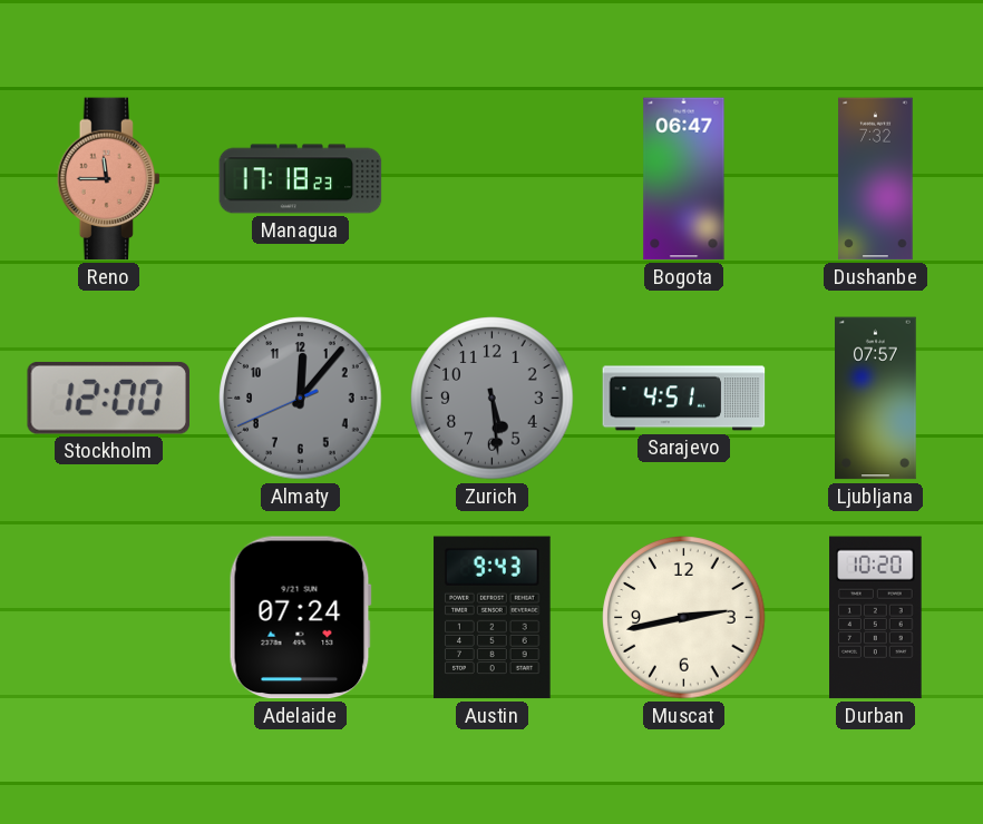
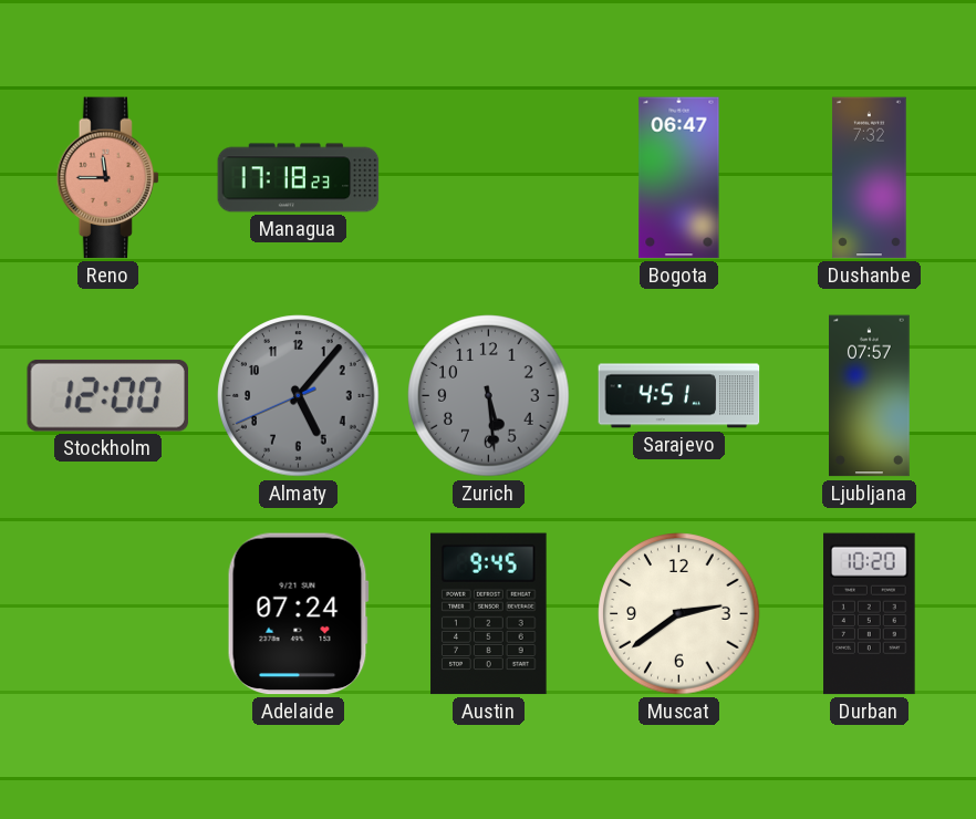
Almaty: 12:06 -> 5:06
Austin: 9:43 -> 9:45
Muscat: 2:43 -> 2:39
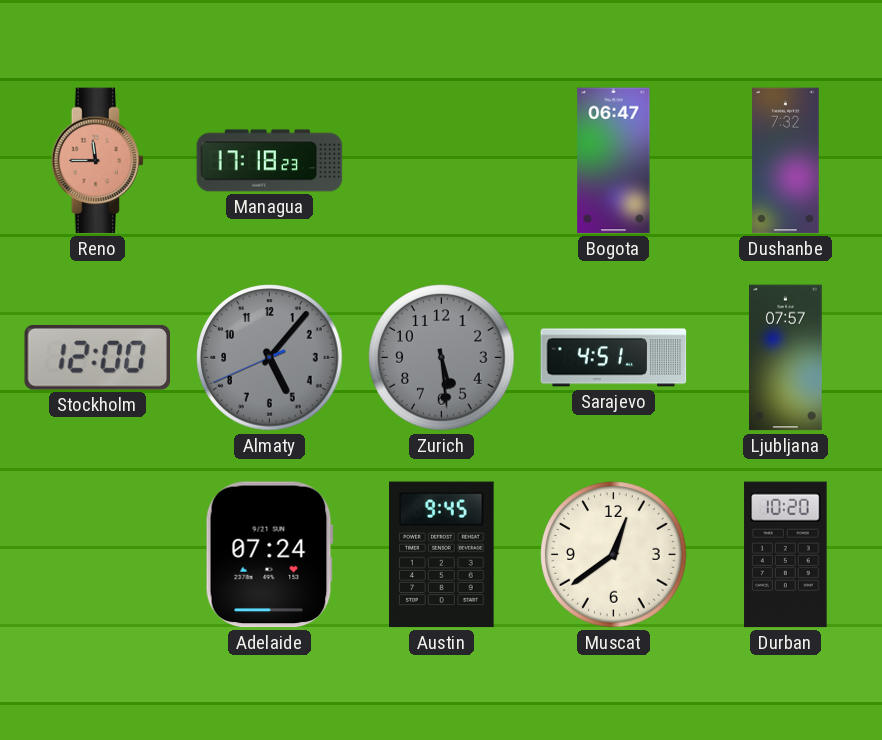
Muscat: 2:39 -> 12:39
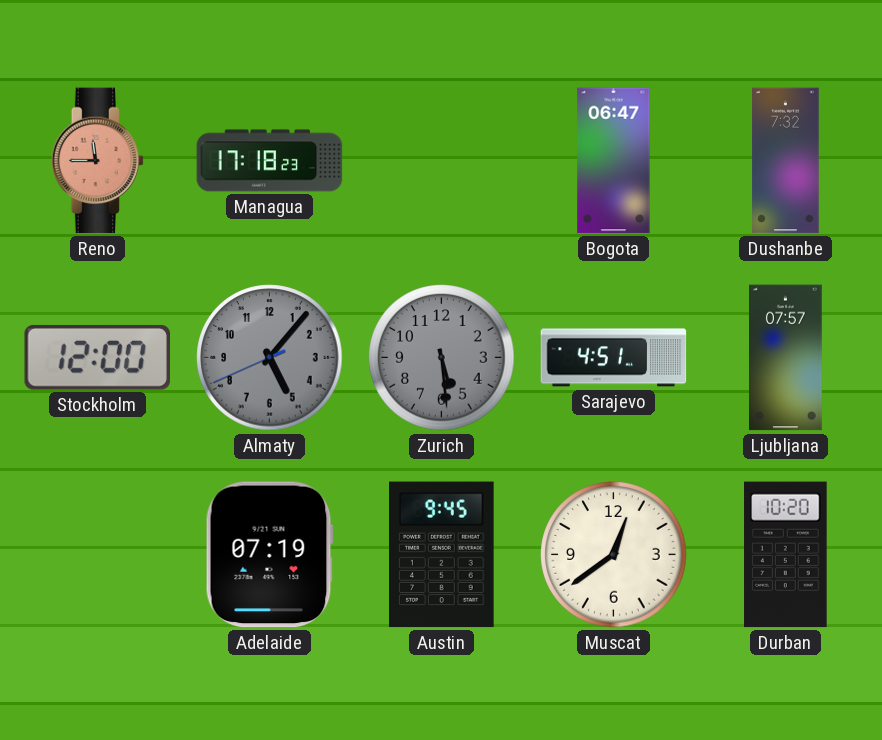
Adelaide: 07:24 -> 07:19
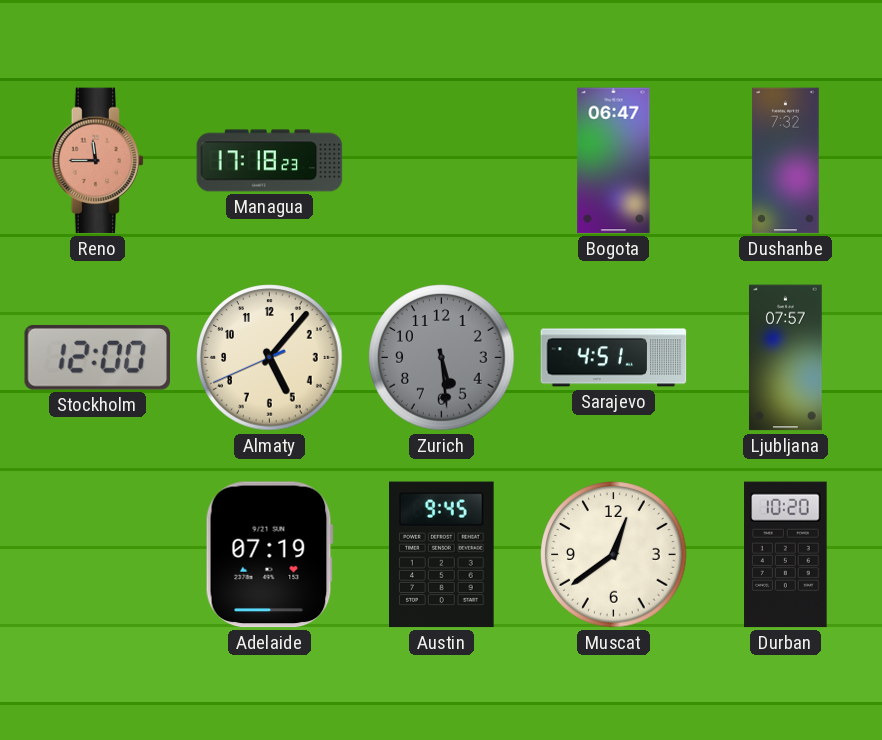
Almaty dial: grey -> cream
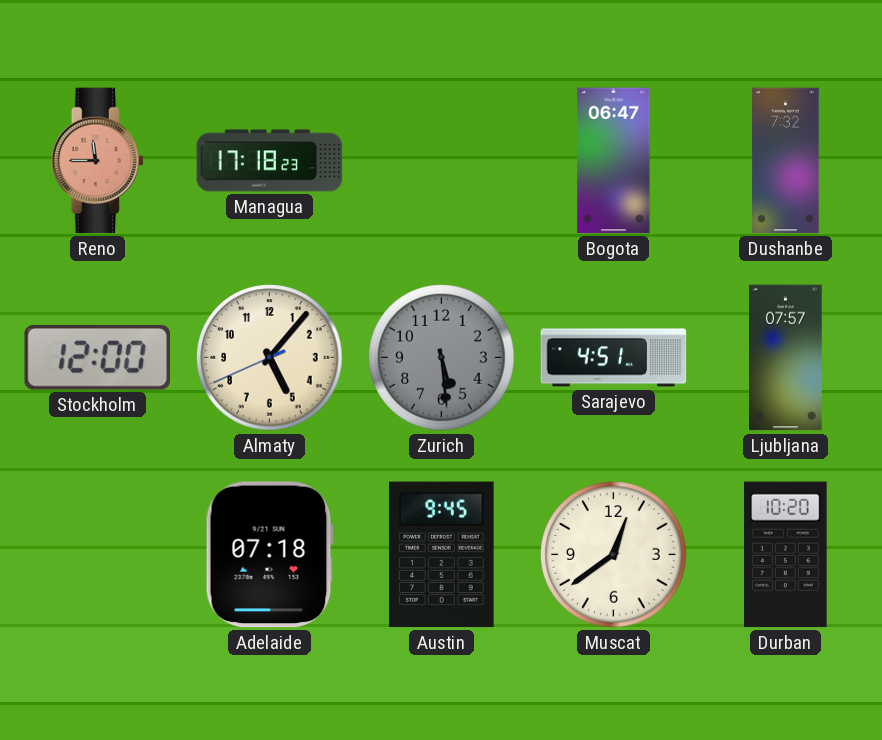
Adelaide: 07:19 -> 07:18
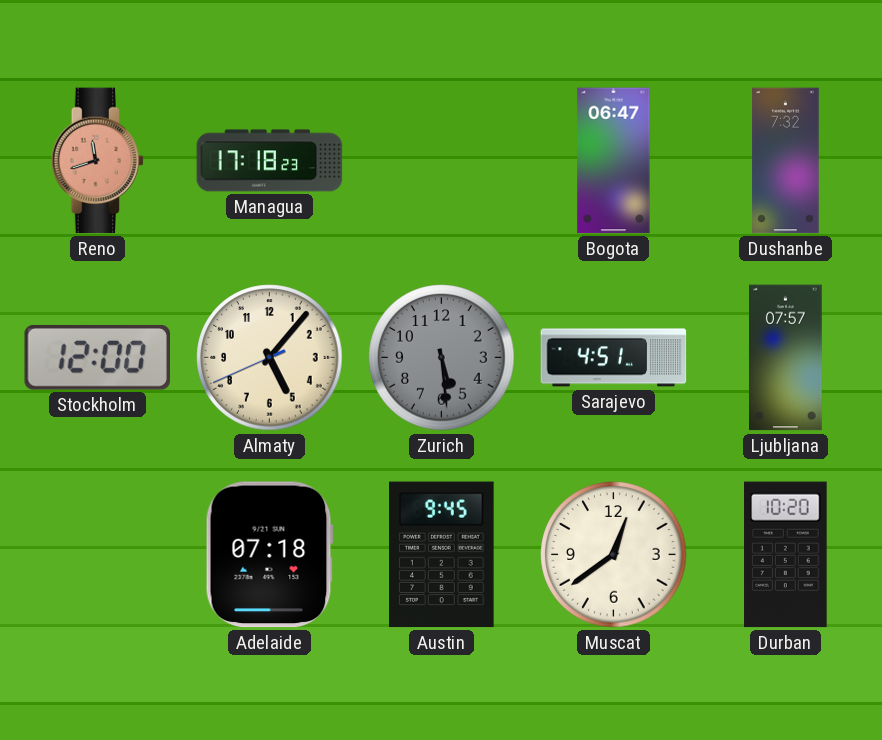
Reno: 11:45 -> 11:42
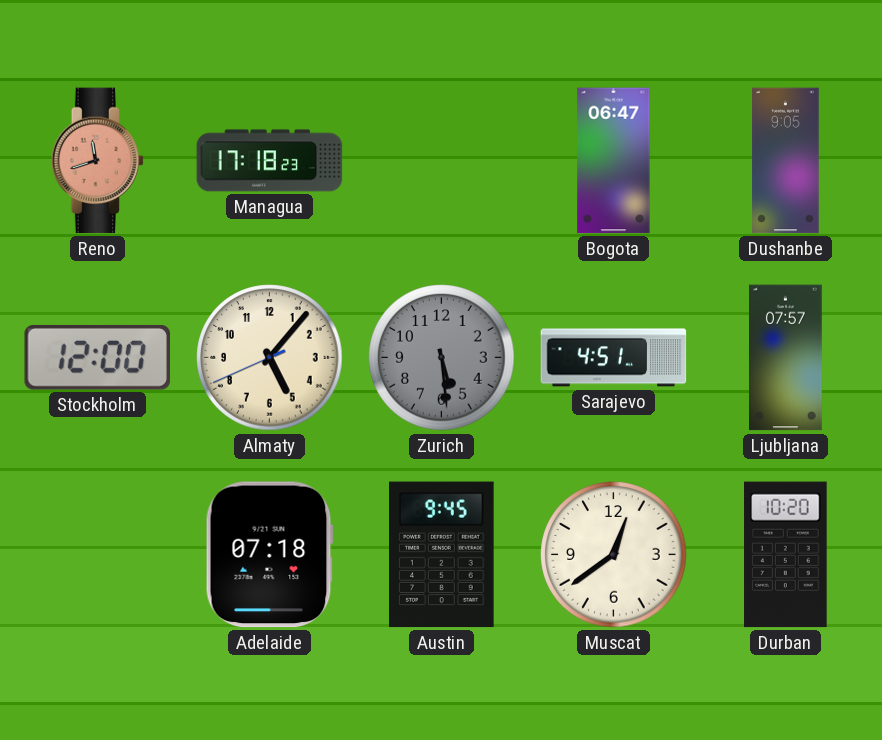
Dushanbe: 7:32 -> 9:05
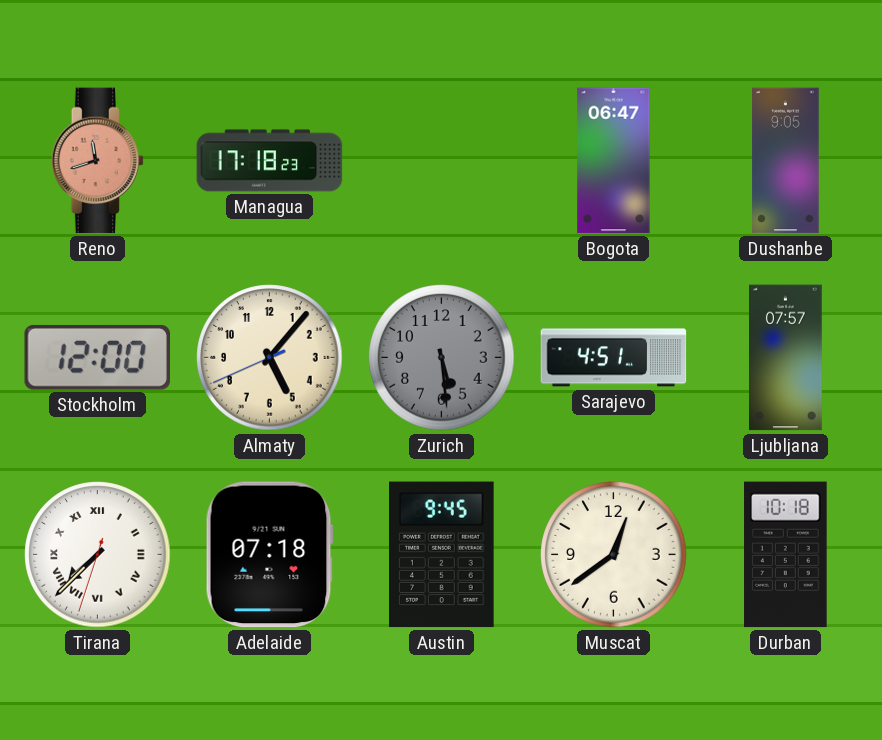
Tirana: none -> 7:37
Durban: 10:20 -> 10:18
